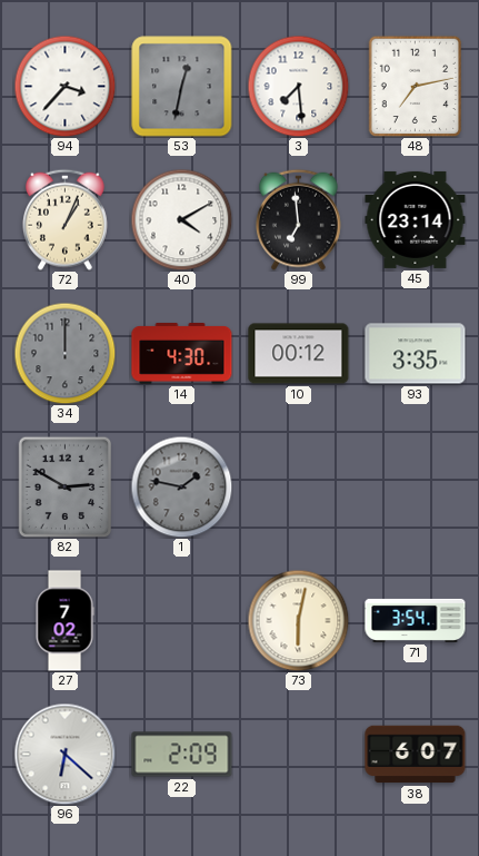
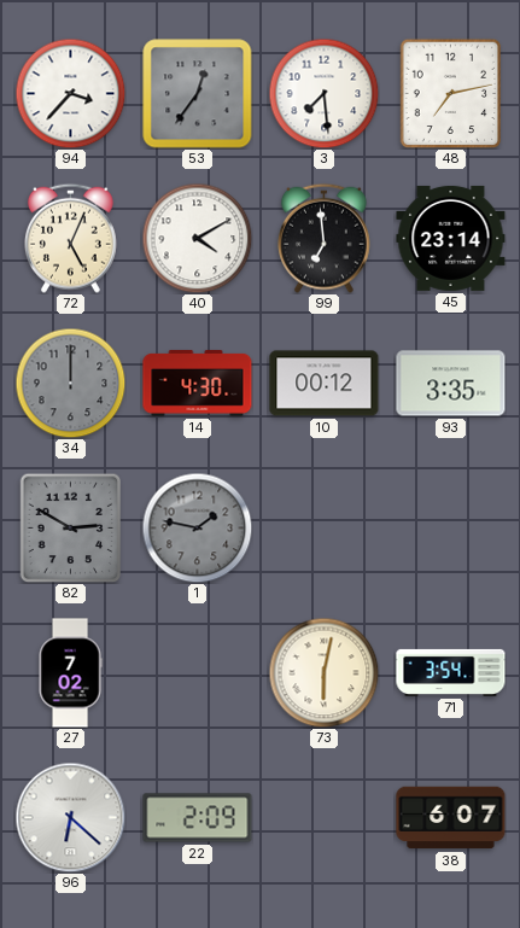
53: 12:32 -> 12:36
72: 1:04 -> 5:04
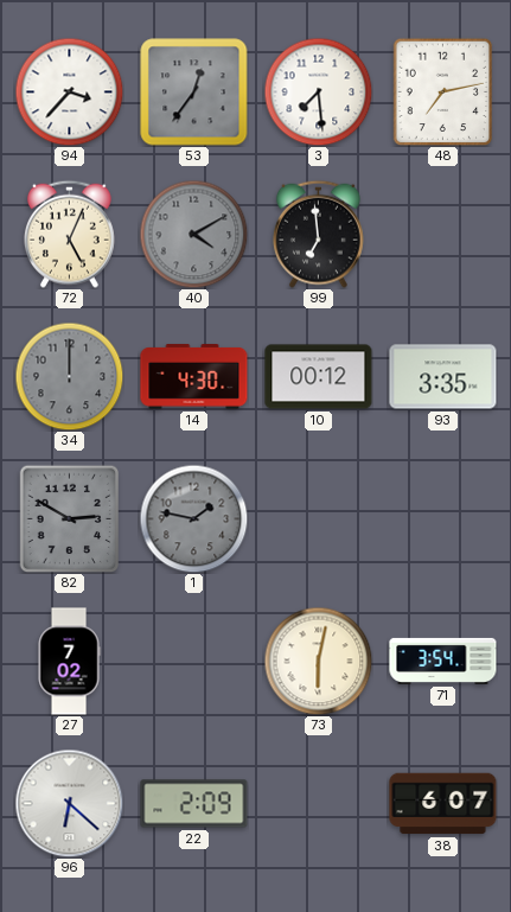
40 dial: white -> grey
45: 23:14 -> none
